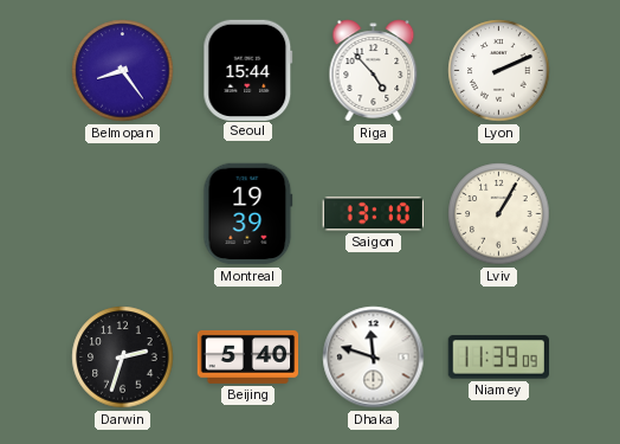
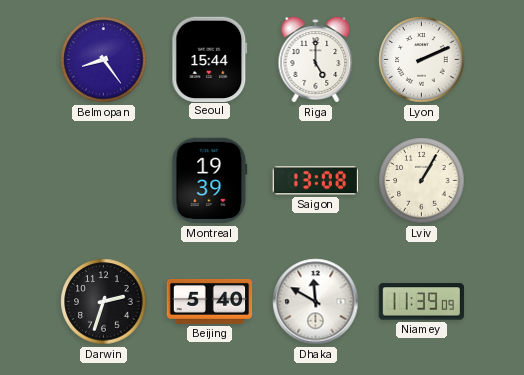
Riga: 4:53 -> 5:00
Saigon: 13:10 -> 13:08
Dhaka: 11:48 -> 11:50
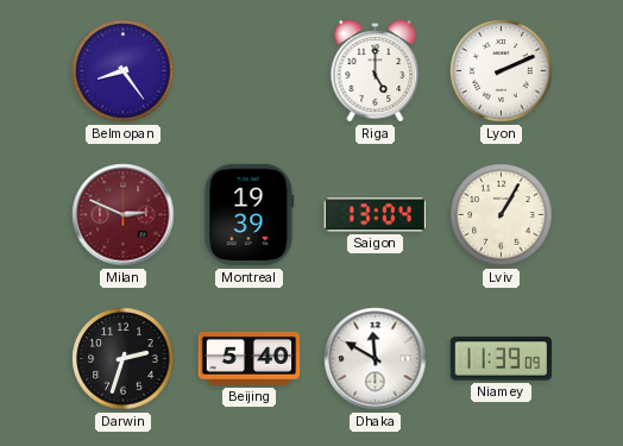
Seoul: 15:44 -> none
Milan: none -> 2:49
Saigon: 13:08 -> 13:04
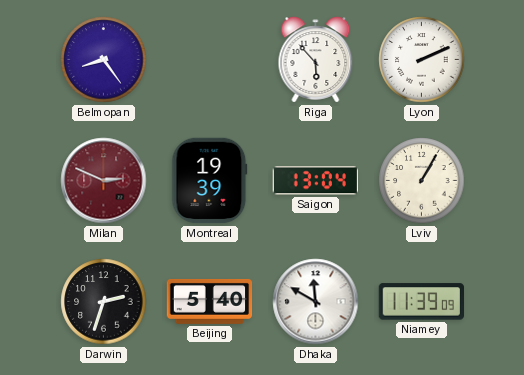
Riga: 5:00 -> 5:53
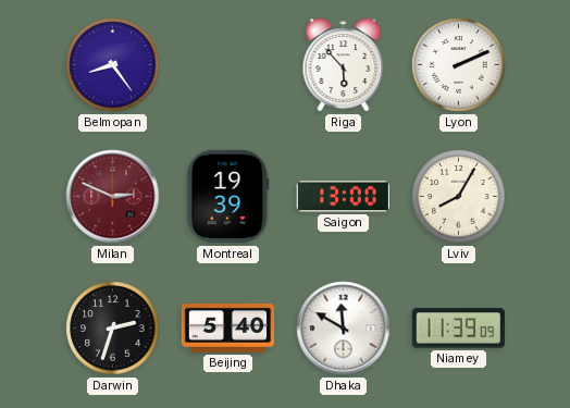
Saigon: 13:04 -> 13:00
Lviv: 1:05 -> 8:05
